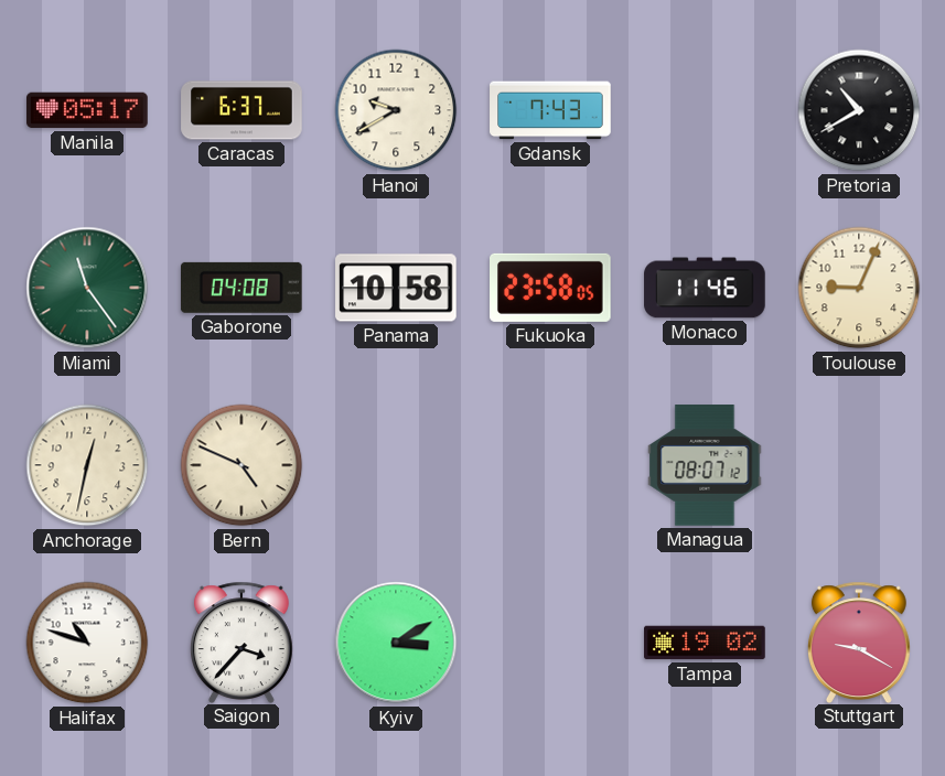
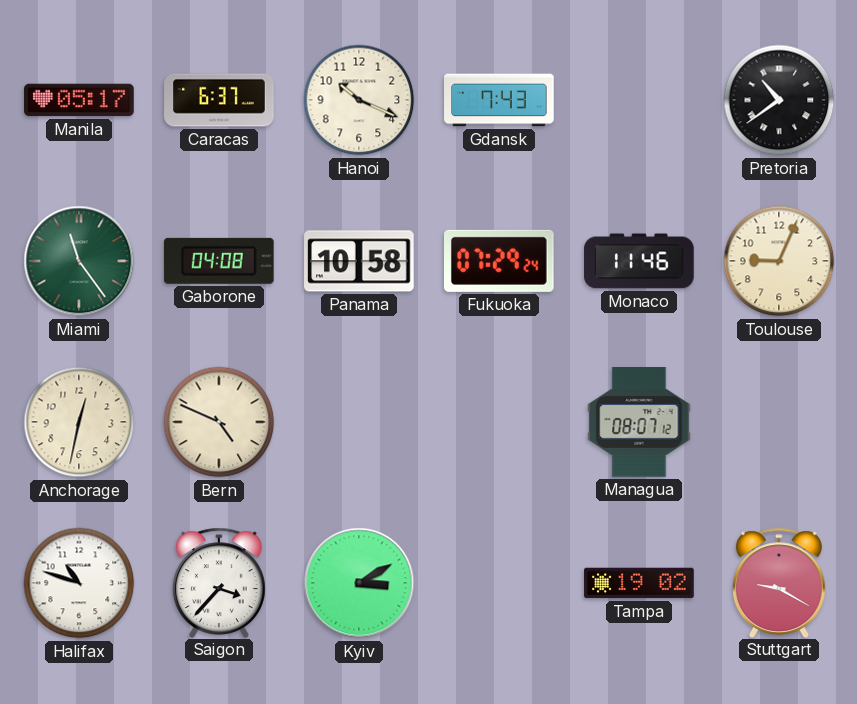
Hanoi: 9:40 -> 10:19
Pretoria: 10:40 -> 10:39
Fukuoka: 23:58 -> 07:29
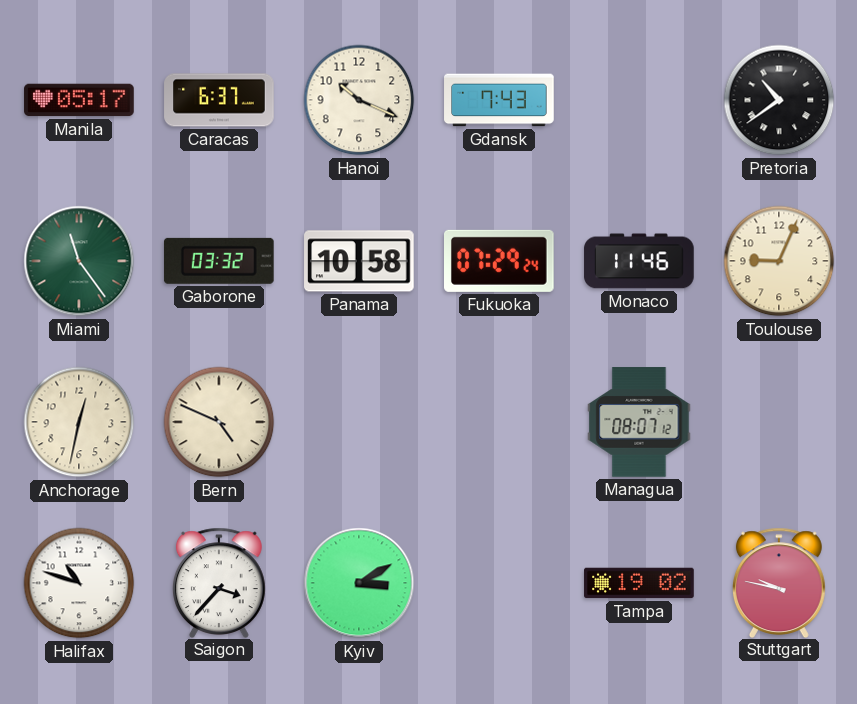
Gaborone: 04:08 -> 03:32
Stuttgart: 9:20 -> 9:47
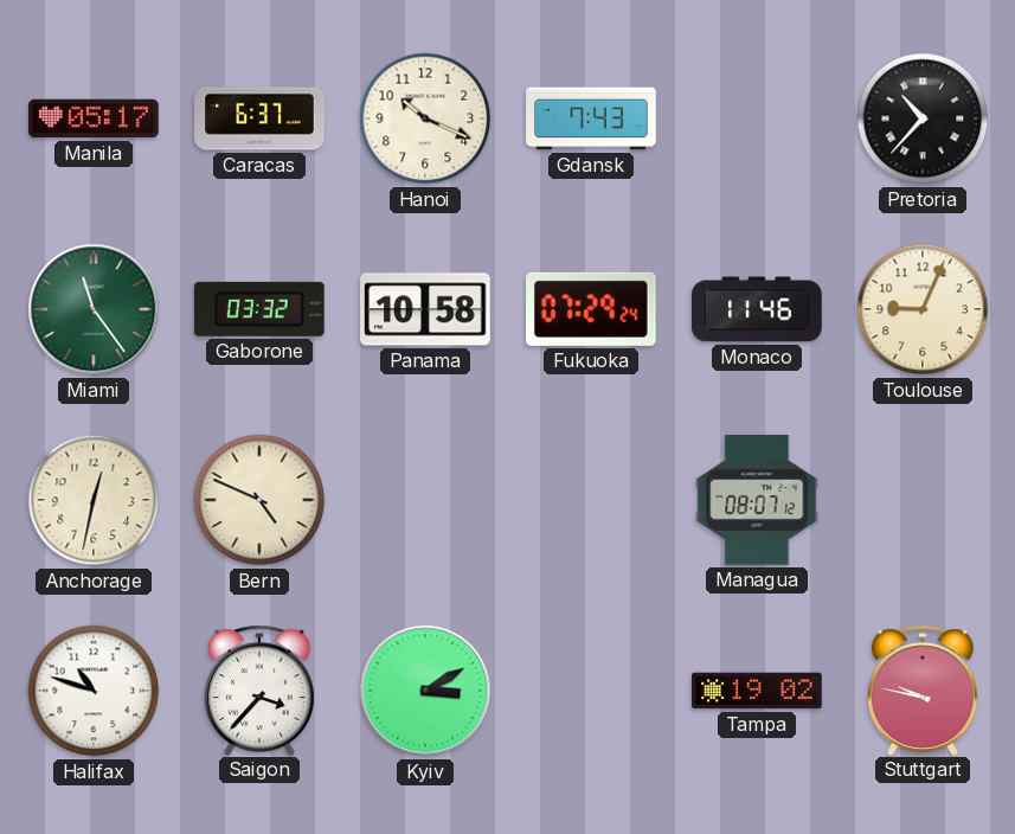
Pretoria: 10:39 -> 10:37
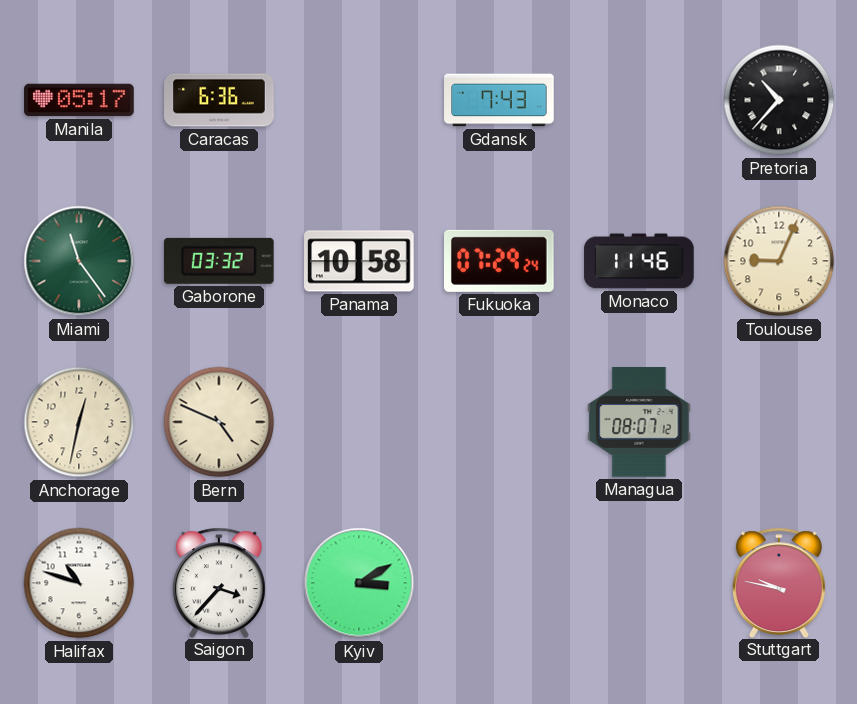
Caracas: 6:37 -> 6:36
Hanoi: 10:19 -> none
Tampa: 19:02 -> none
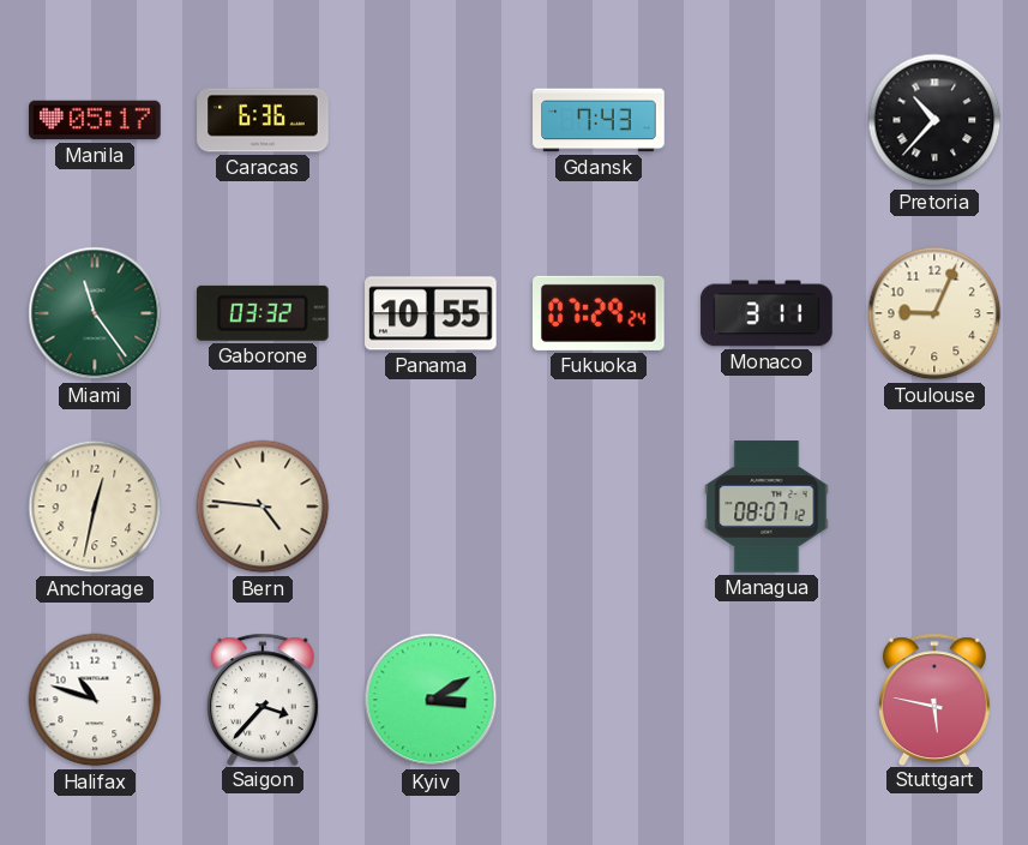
Panama: 10:58 -> 10:55
Monaco: 11:46 -> 3:11
Bern: 4:49 -> 4:46
Stuttgart: 9:47 -> 5:47
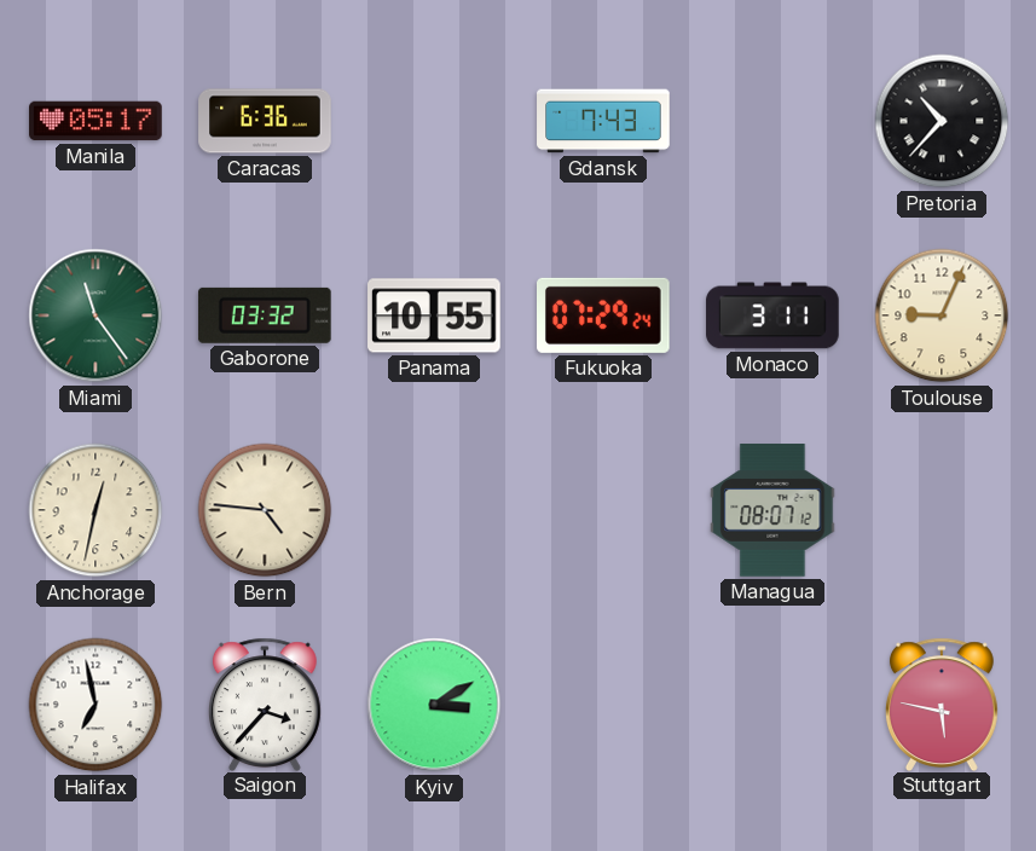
Halifax: 10:48 -> 6:58
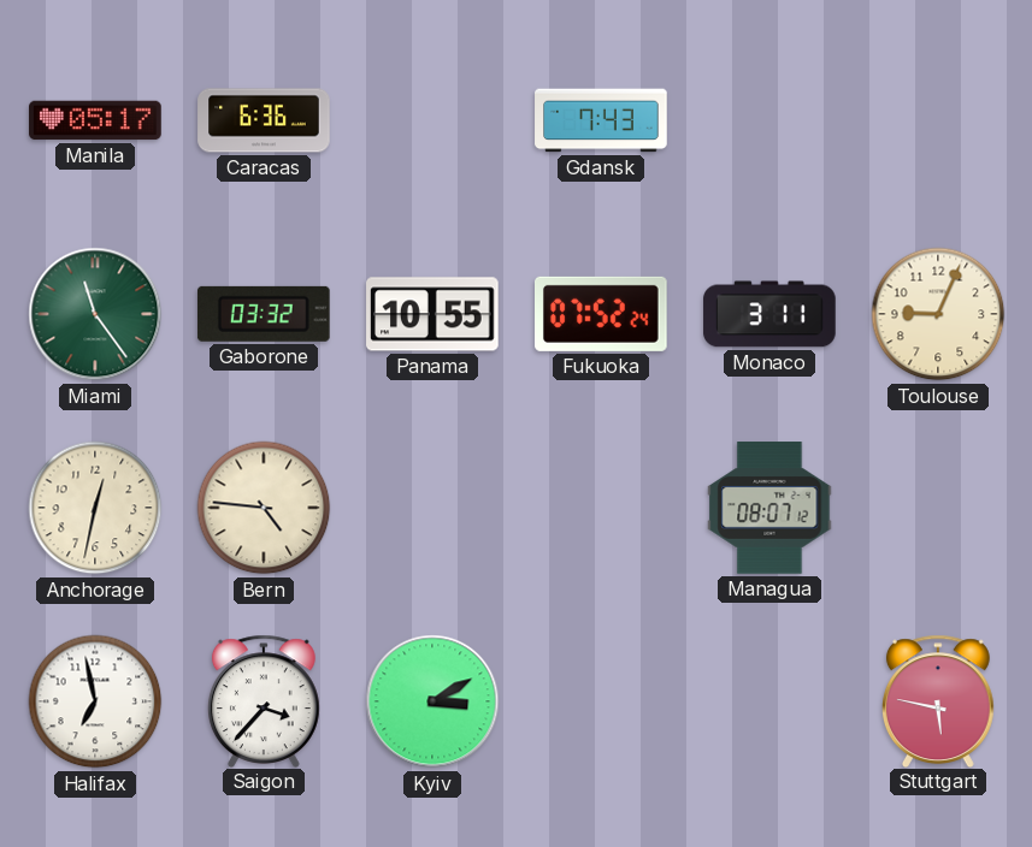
Pretoria: 10:37 -> none
Fukuoka: 07:29 -> 07:52
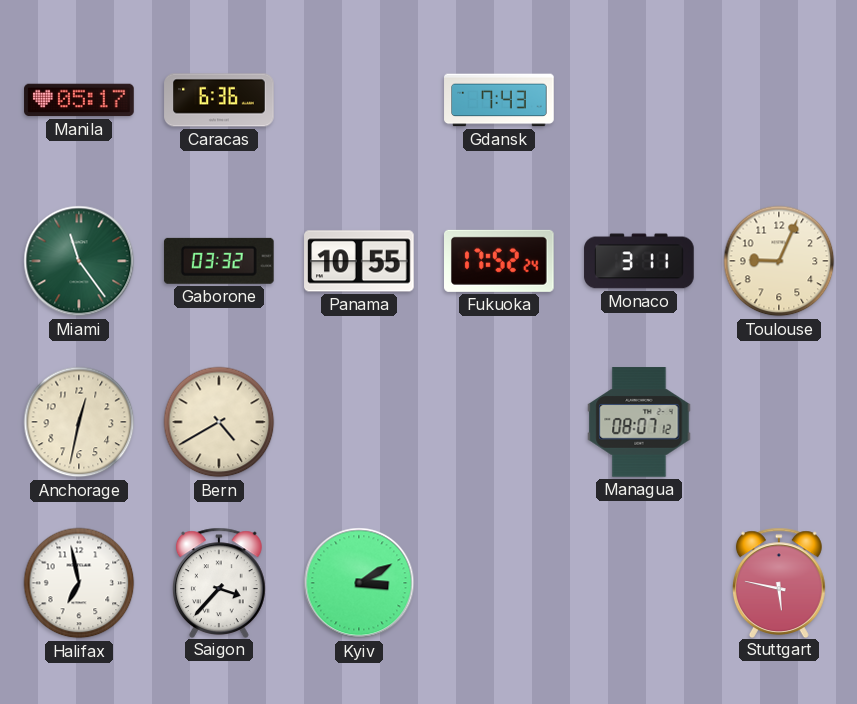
Fukuoka: 07:52 -> 17:52
Bern: 4:46 -> 4:40
